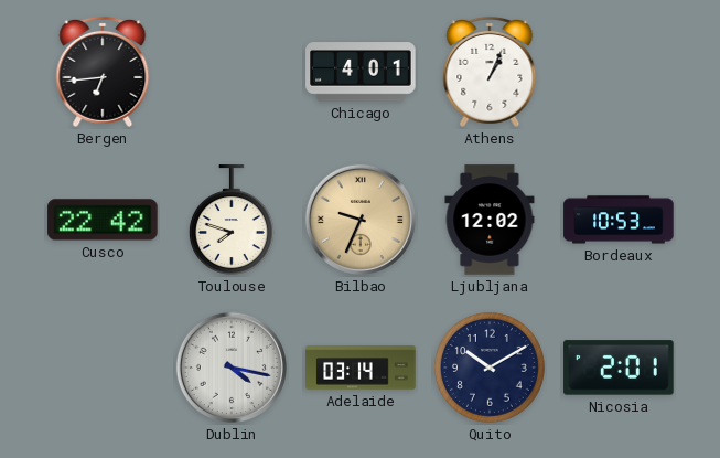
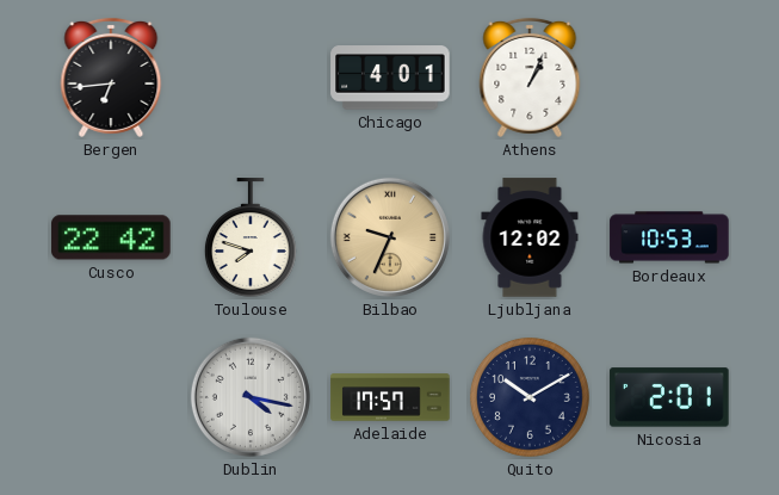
Adelaide: 03:14 -> 17:57
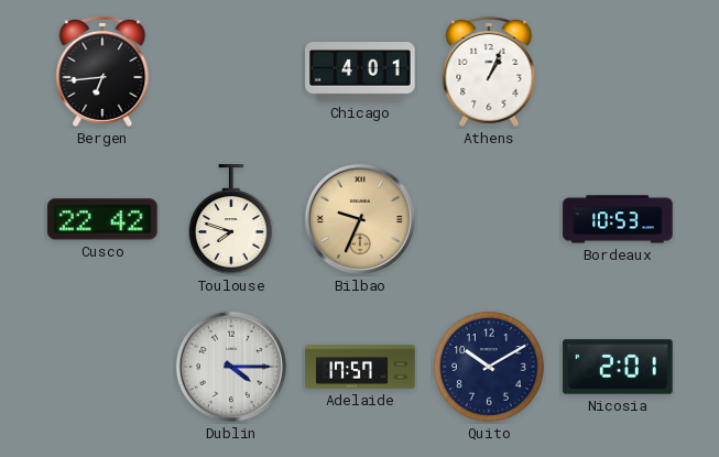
Ljubljana: 12:02 -> none
Dublin: 4:17 -> 4:15
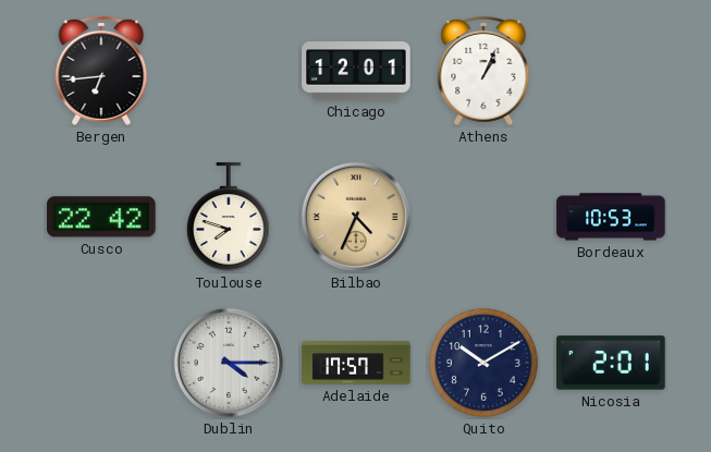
Chicago: 4:01 -> 12:01
Bilbao: 9:34 -> 4:34
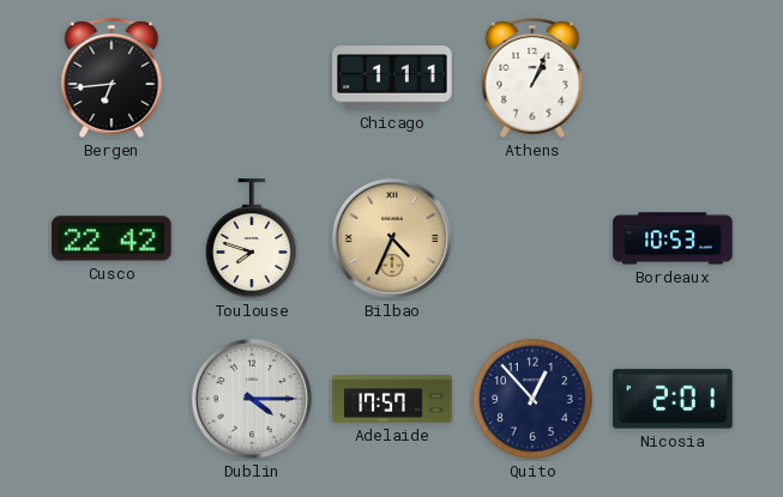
Chicago: 12:01 -> 1:11
Quito: 10:10 -> 12:53
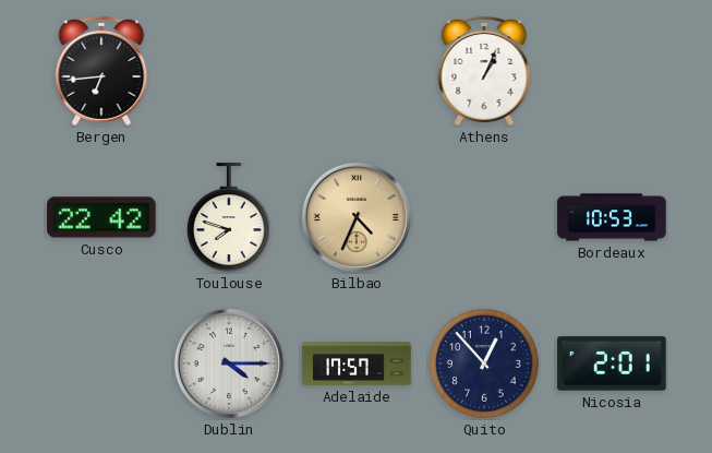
Chicago: 1:11 -> none
